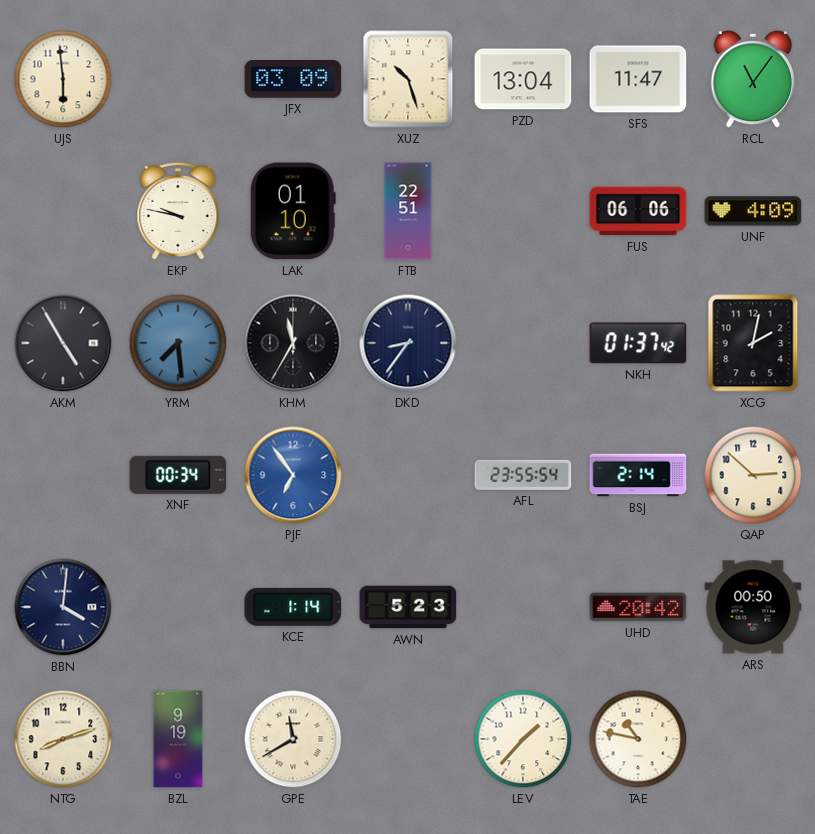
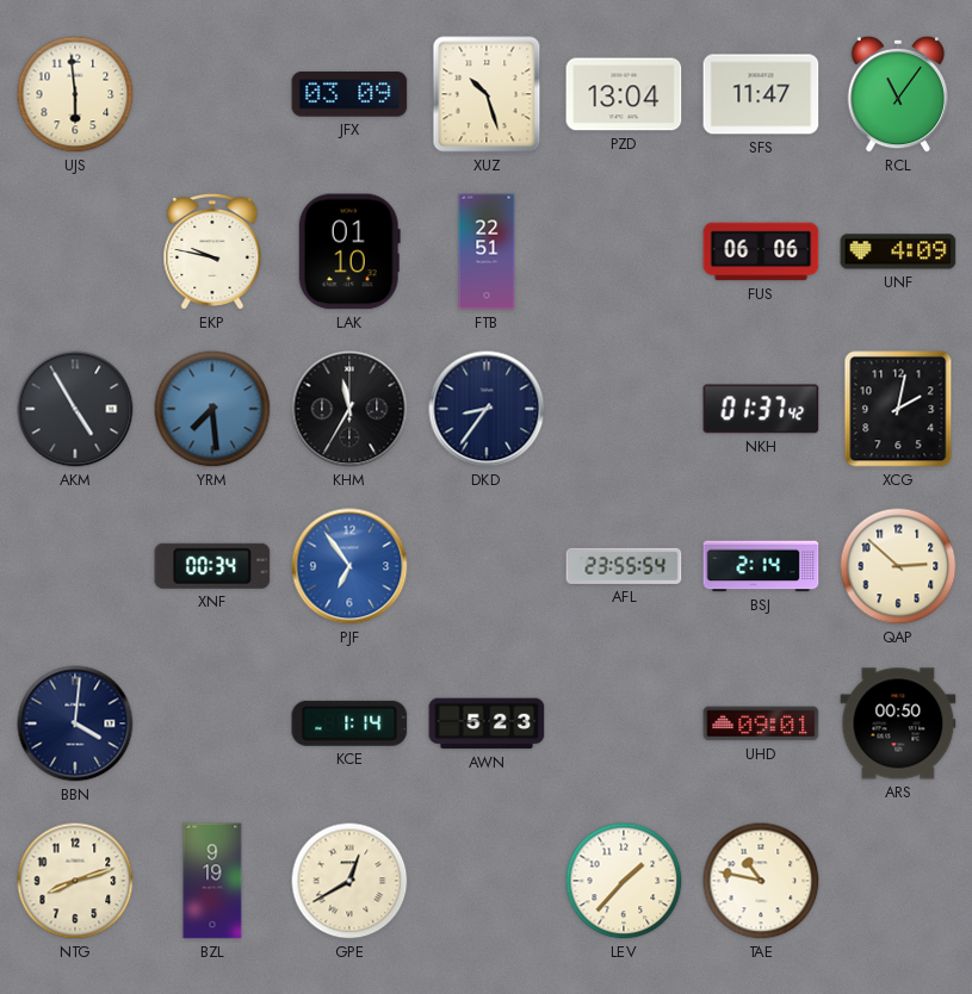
UHD: 20:42 -> 09:01
GPE: 11:40 -> 12:40
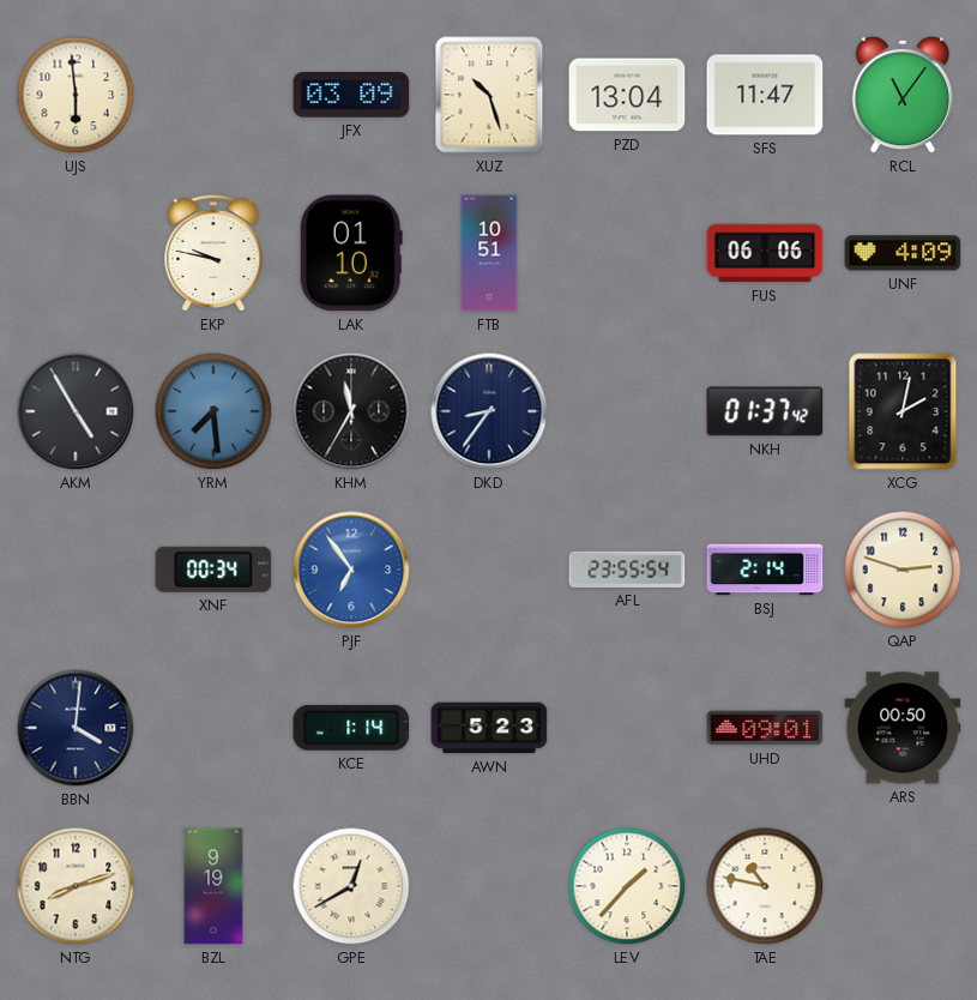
FTB: 22:51 -> 10:51
QAP: 2:52 -> 2:48
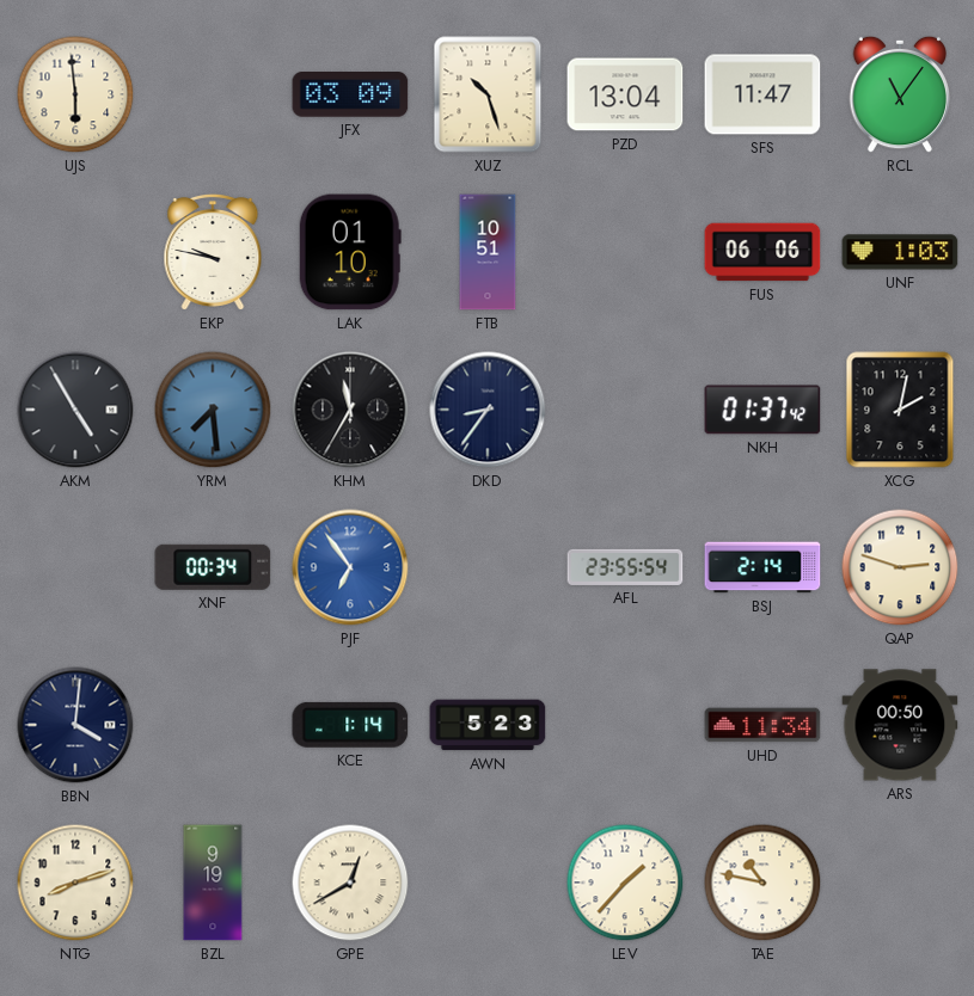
UNF: 4:09 -> 1:03
UHD: 09:01 -> 11:34
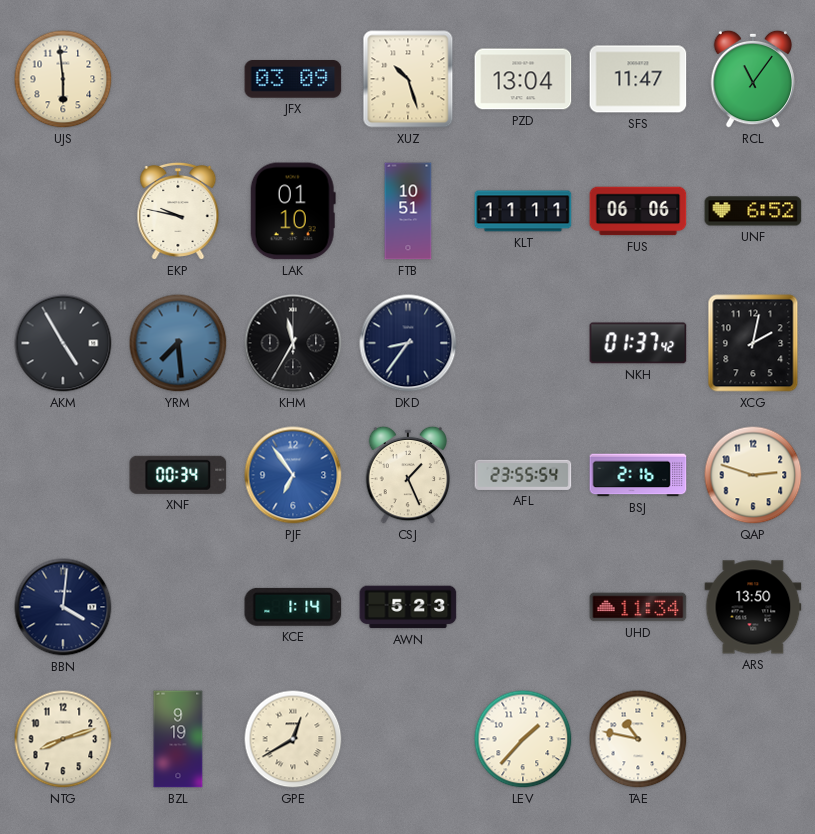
KLT: none -> 11:11
UNF: 1:03 -> 6:52
CSJ: none -> 1:26
BSJ: 2:14 -> 2:16
ARS: 00:50 -> 13:50
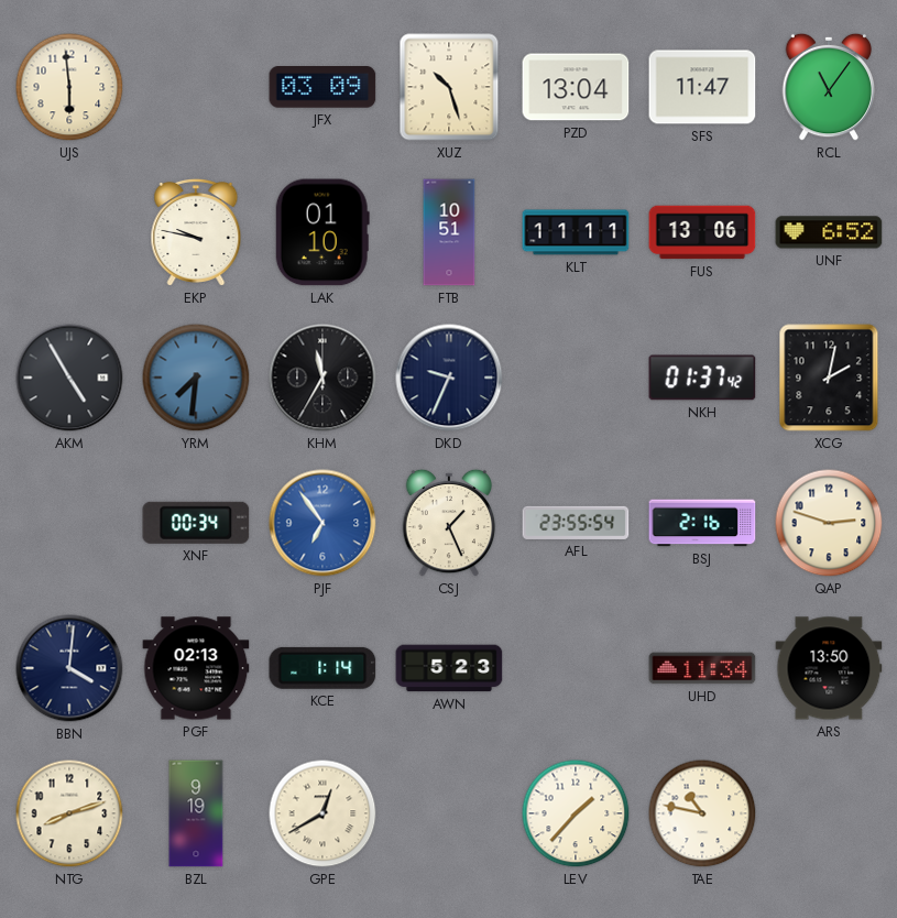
FUS: 06:06 -> 13:06
YRM: 7:29 -> 7:31
DKD: 8:36 -> 9:34
PGF: none -> 02:13
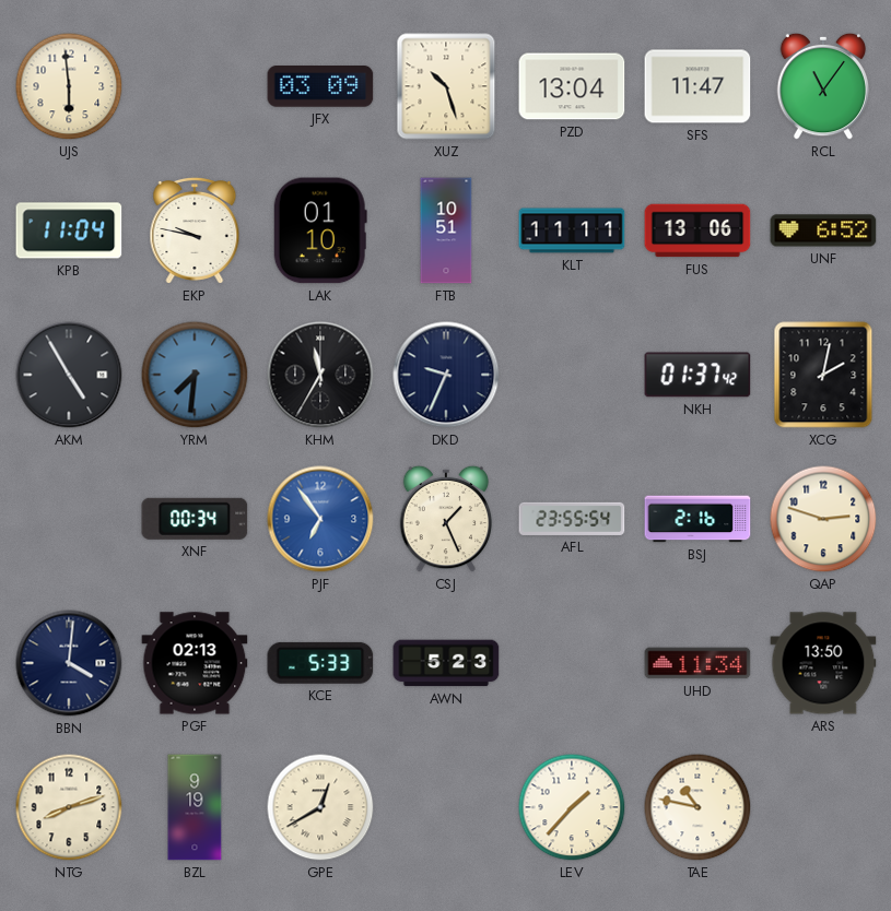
KPB: none -> 11:04
KCE: 1:14 -> 5:33
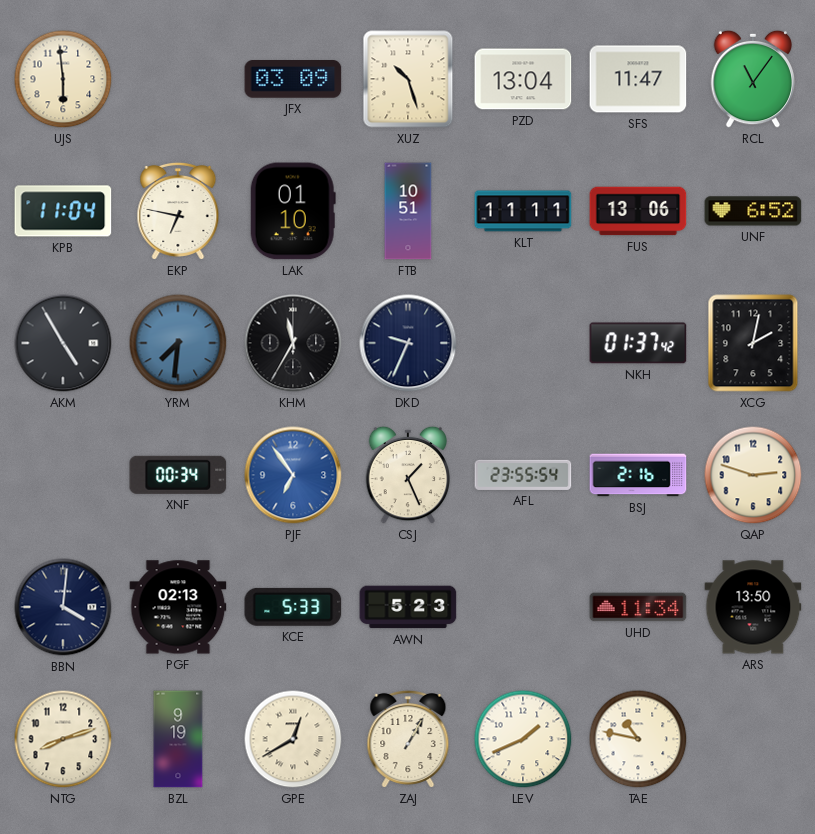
EKP: 9:47 -> 6:47
ZAJ: none -> 1:05
LEV: 1:37 -> 1:41
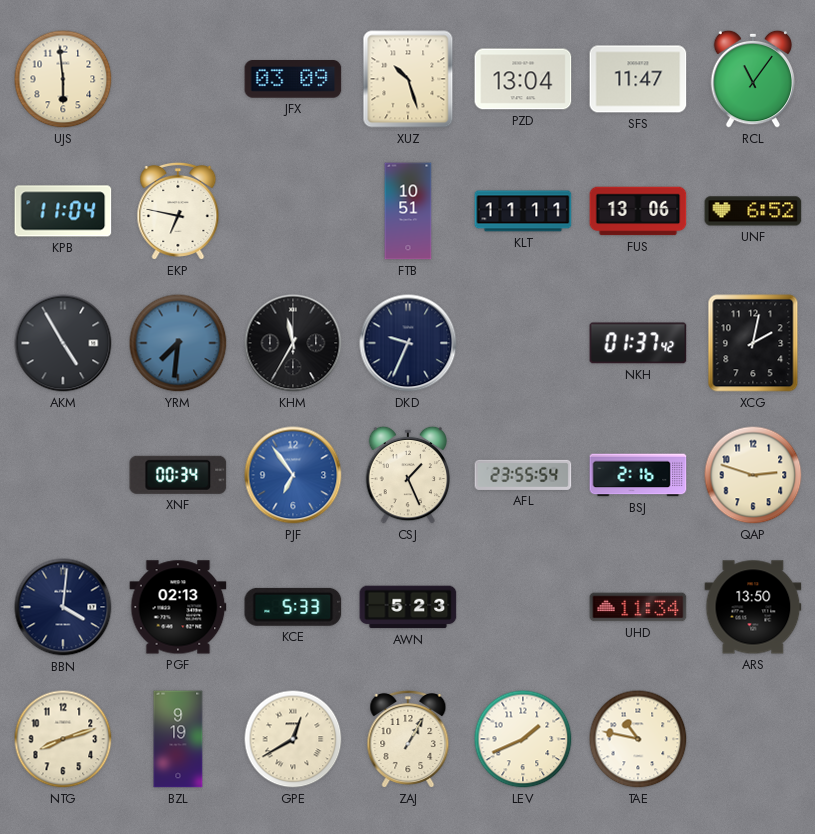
LAK: 01:10 -> none
